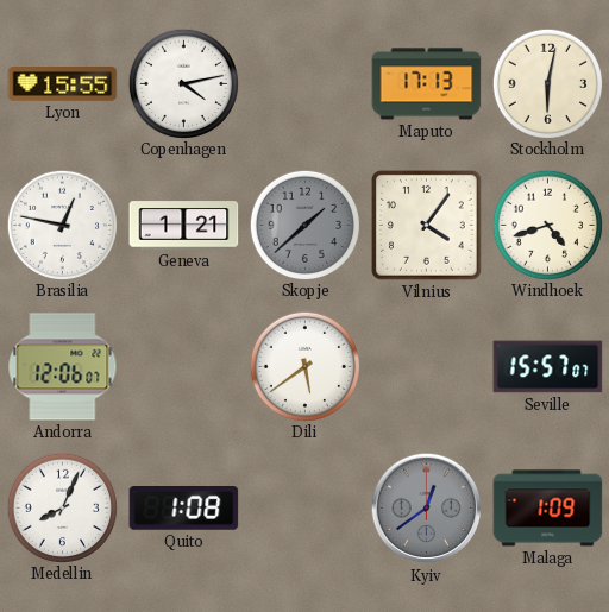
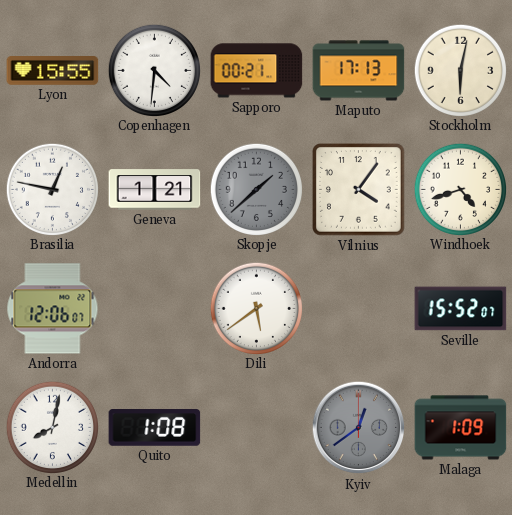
Copenhagen: 4:13 -> 4:31
Sapporo: none -> 00:21
Seville: 15:57 -> 15:52
Medellin: 8:04 -> 8:02
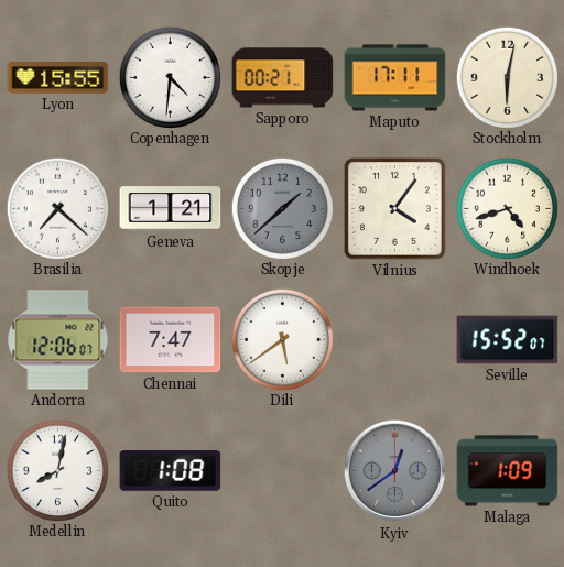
Maputo: 17:13 -> 17:11
Brasilia: 12:47 -> 7:22
Chennai: none -> 7:47
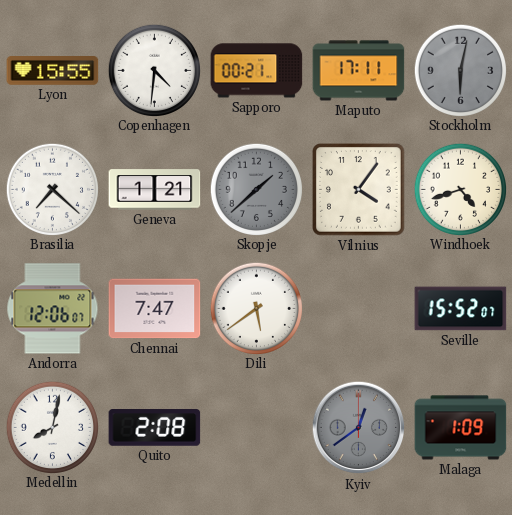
Stockholm dial: cream -> grey
Quito: 1:08 -> 2:08
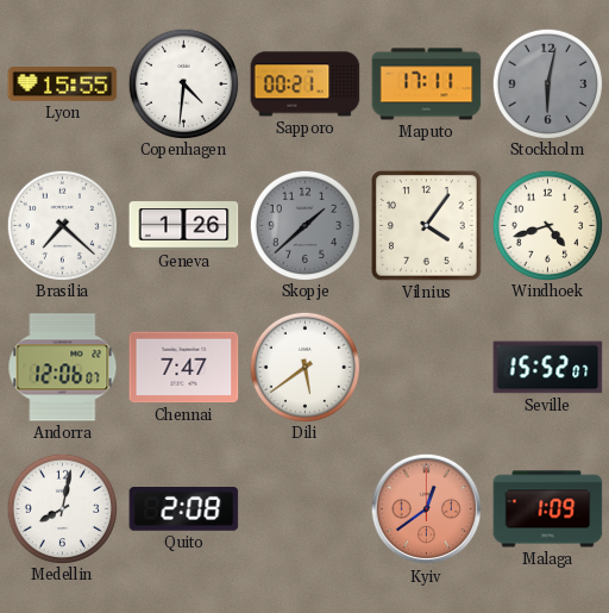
Geneva: 1:21 -> 1:26
Kyiv dial: grey -> salmon
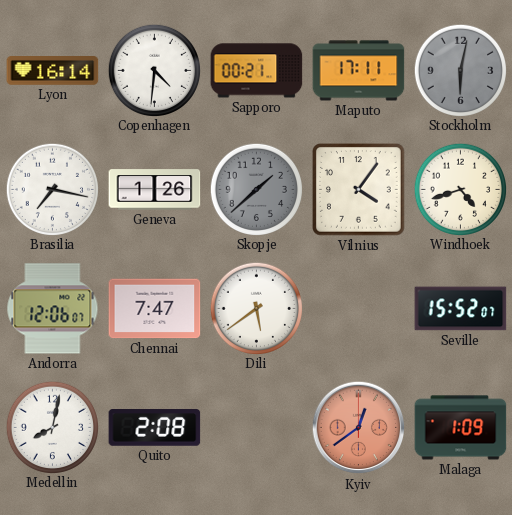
Lyon: 15:55 -> 16:14
Brasilia: 7:22 -> 7:17
